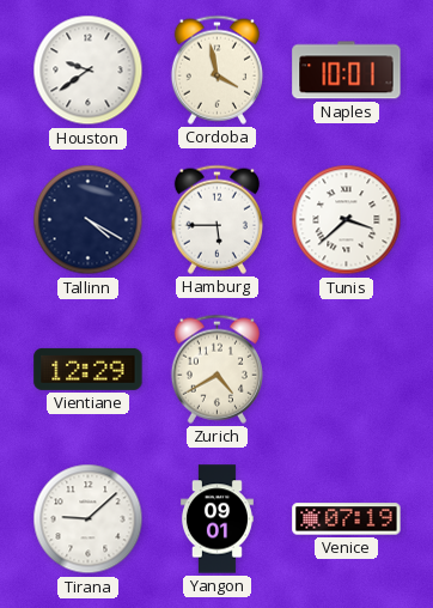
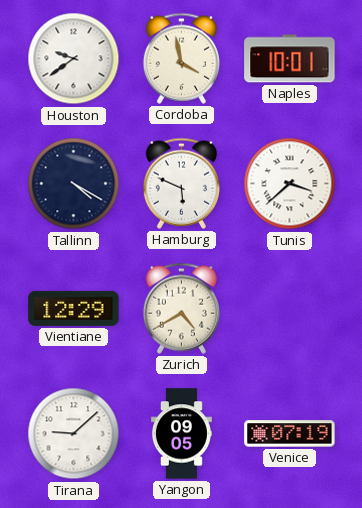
Hamburg: 5:45 -> 5:49
Yangon: 09:01 -> 09:05
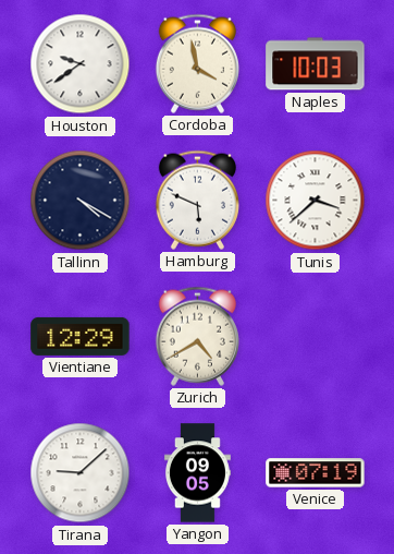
Naples: 10:01 -> 10:03
